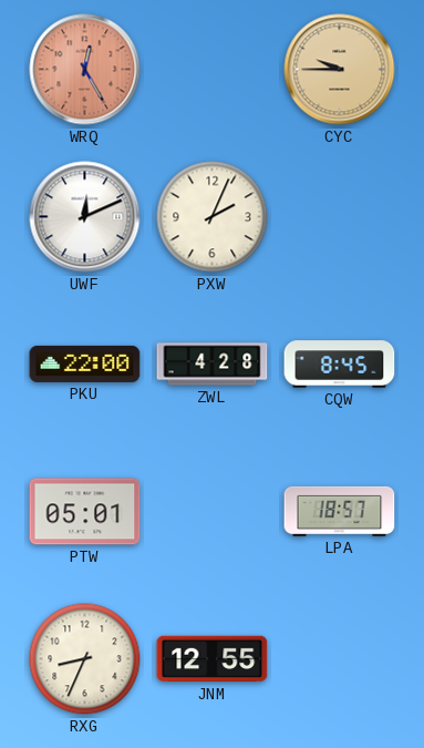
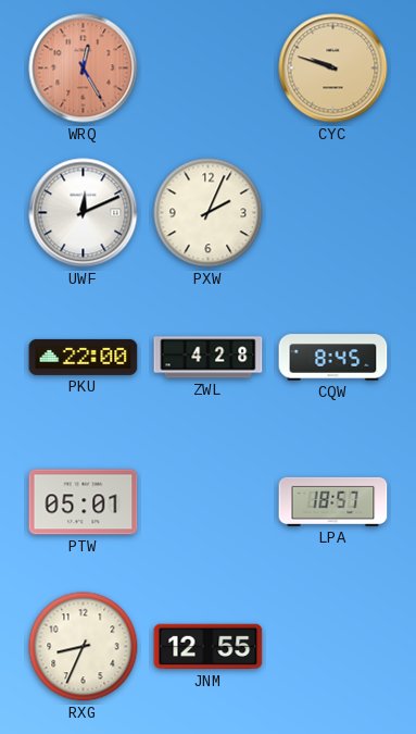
CYC: 9:45 -> 9:48
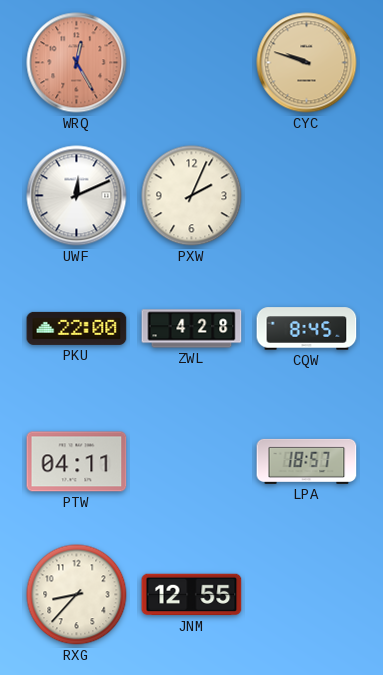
PTW: 05:01 -> 04:11
RXG: 8:34 -> 8:37
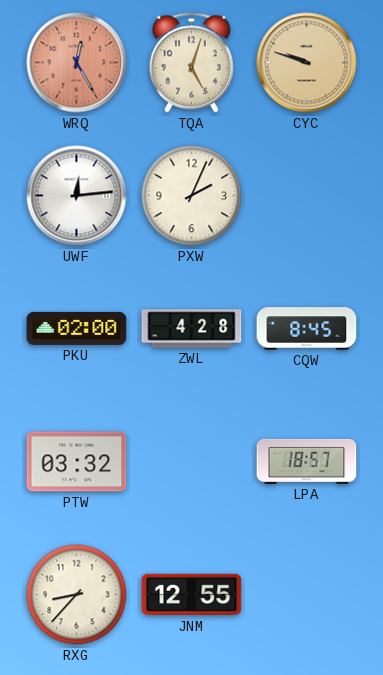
TQA: none -> 5:03
UWF: 12:11 -> 12:14
PKU: 22:00 -> 02:00
PTW: 04:11 -> 03:32
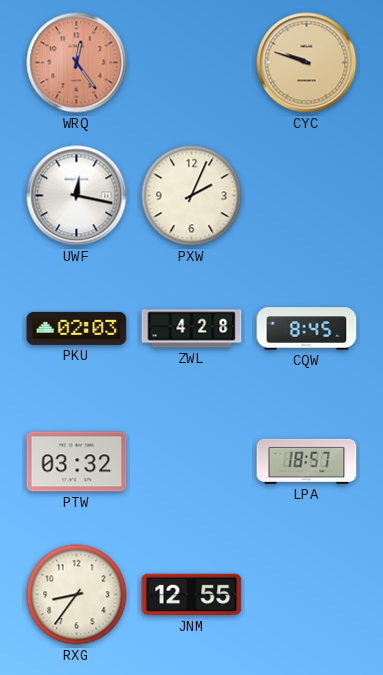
WRQ: 12:25 -> 12:24
TQA: 5:03 -> none
UWF: 12:14 -> 12:17
PKU: 02:00 -> 02:03
RXG: 8:37 -> 8:36
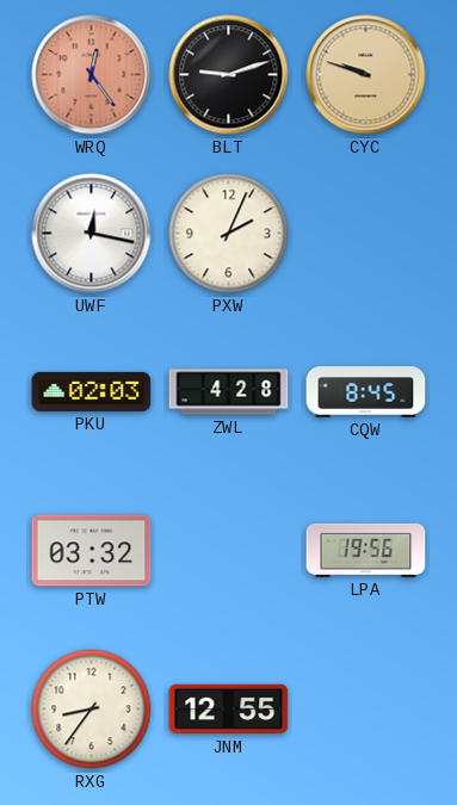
BLT: none -> 9:12
LPA: 18:57 -> 19:56
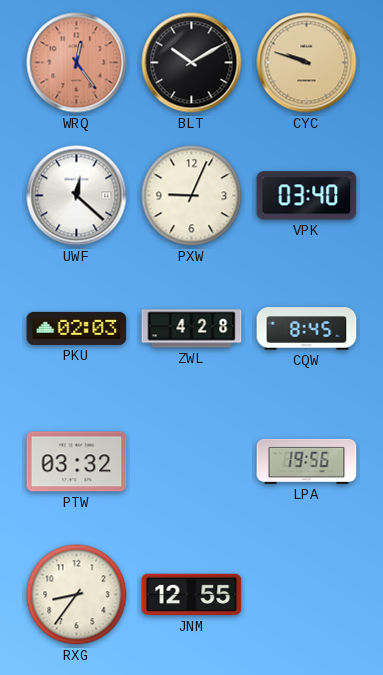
BLT: 9:12 -> 10:10
UWF: 12:17 -> 12:22
PXW: 2:04 -> 9:04
VPK: none -> 03:40
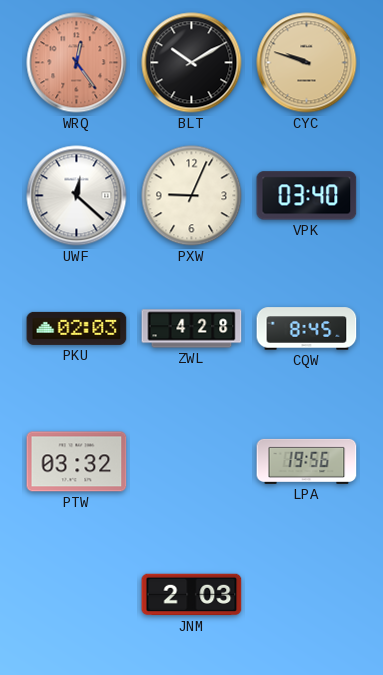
RXG: 8:36 -> none
JNM: 12:55 -> 2:03
